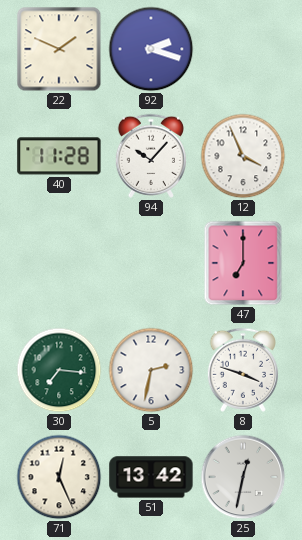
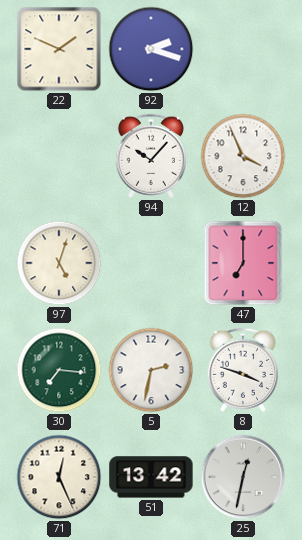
40: 11:28 -> none
97: none -> 5:03
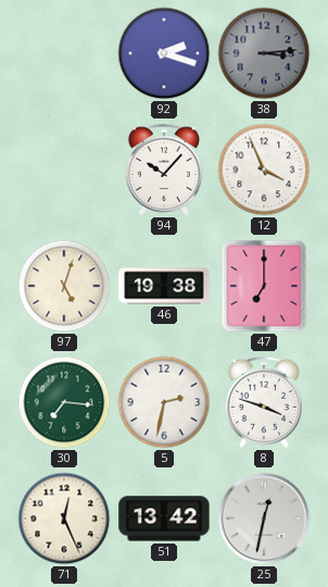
22: 1:49 -> none
38: none -> 3:14
46: none -> 19:38
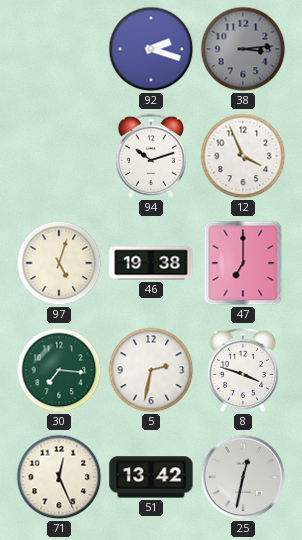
94: 10:07 -> 10:12
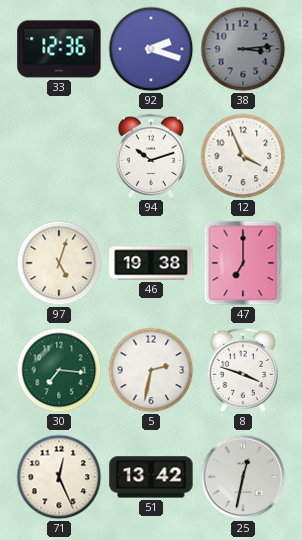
33: none -> 12:36
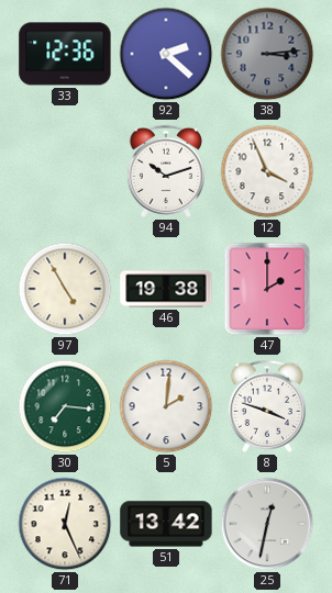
92: 2:18 -> 2:22
97: 5:03 -> 4:55
47: 7:00 -> 2:00
5: 2:32 -> 2:01
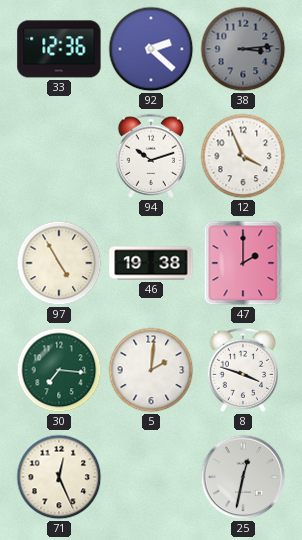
51: 13:42 -> none
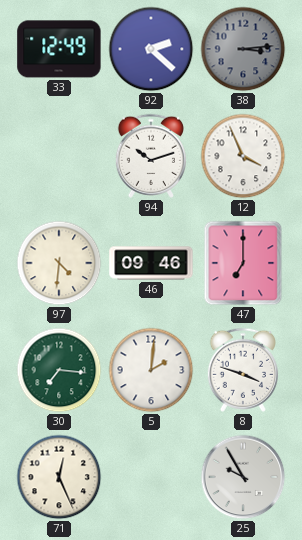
33: 12:36 -> 12:49
97: 4:55 -> 4:31
46: 19:38 -> 09:46
47: 2:00 -> 7:00
25: 12:32 -> 9:55
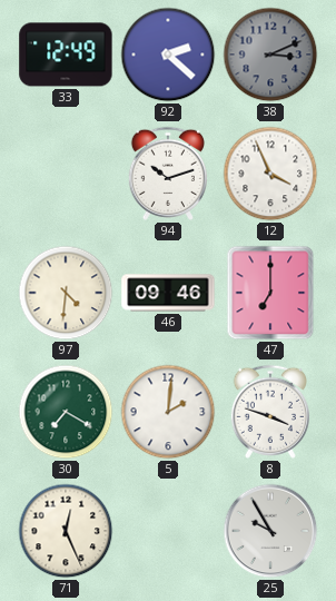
38: 3:14 -> 3:11
30: 7:16 -> 7:20
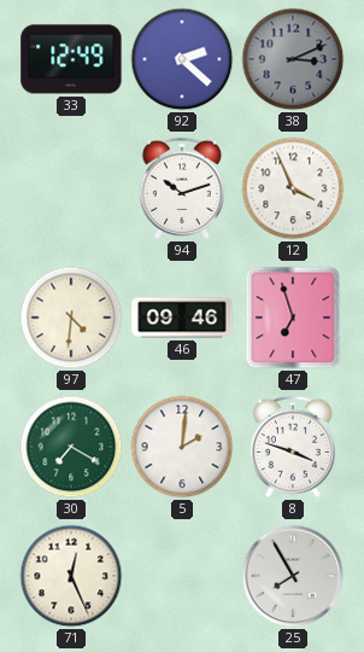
47: 7:00 -> 6:57
25: 9:55 -> 7:55
